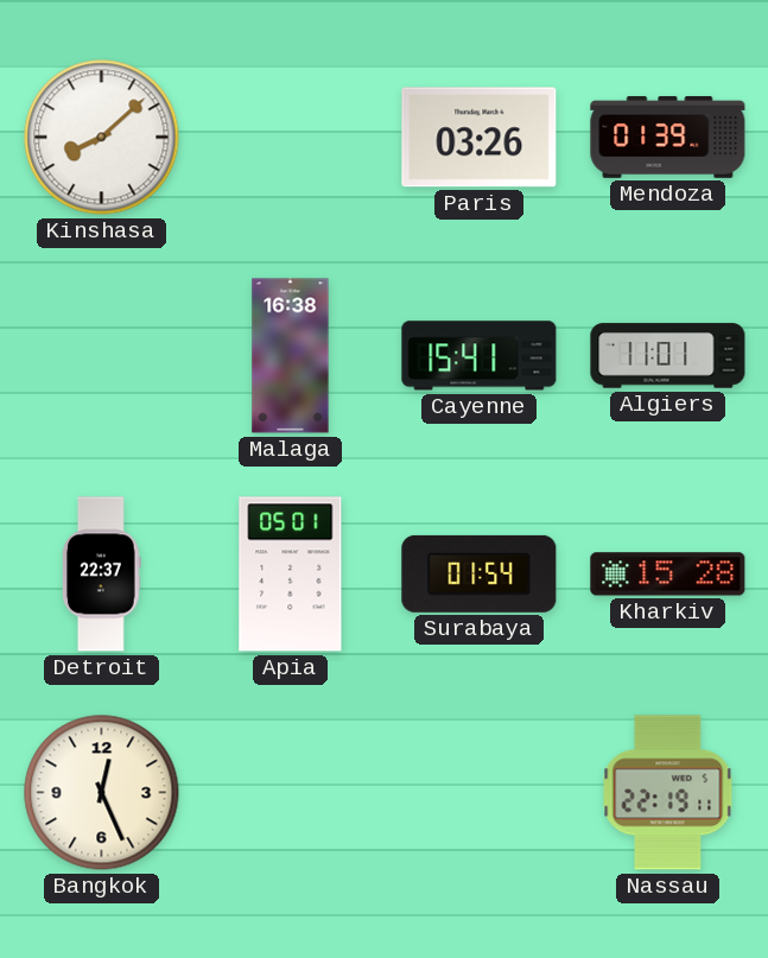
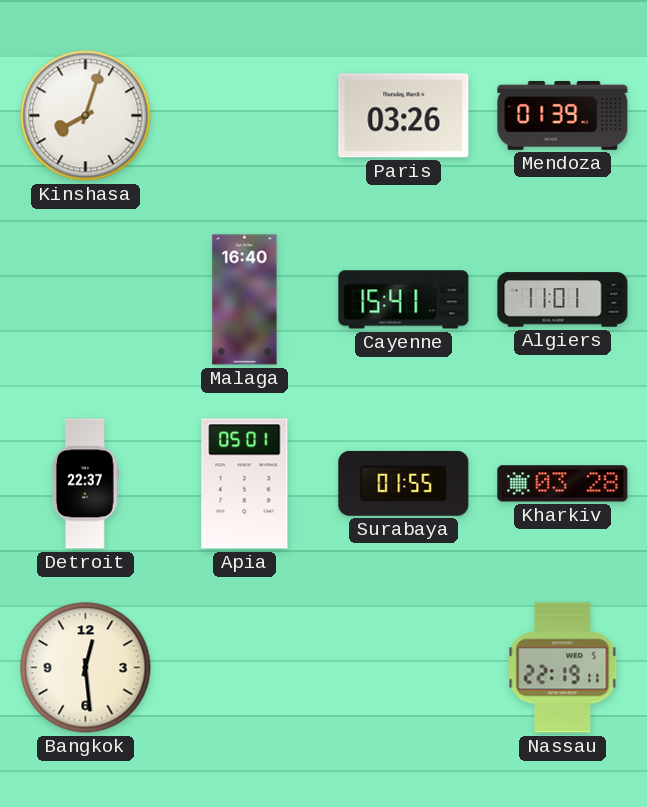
Kinshasa: 8:08 -> 8:03
Malaga: 16:38 -> 16:40
Surabaya: 01:54 -> 01:55
Kharkiv: 15:28 -> 03:28
Bangkok: 12:26 -> 12:29
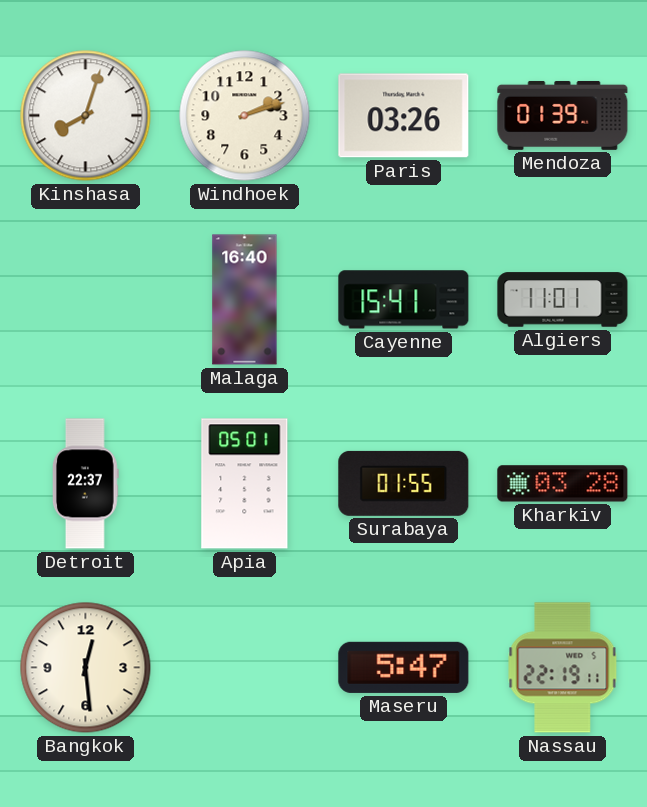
Windhoek: none -> 2:12
Maseru: none -> 5:47
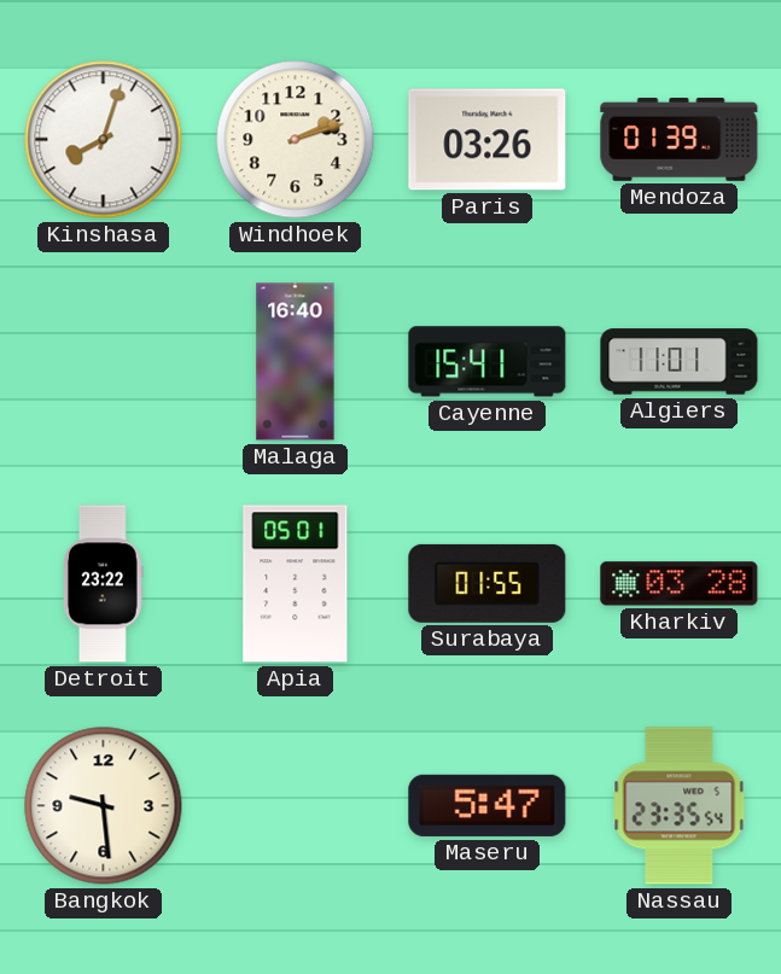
Detroit: 22:37 -> 23:22
Bangkok: 12:29 -> 9:29
Nassau: 22:19 -> 23:35
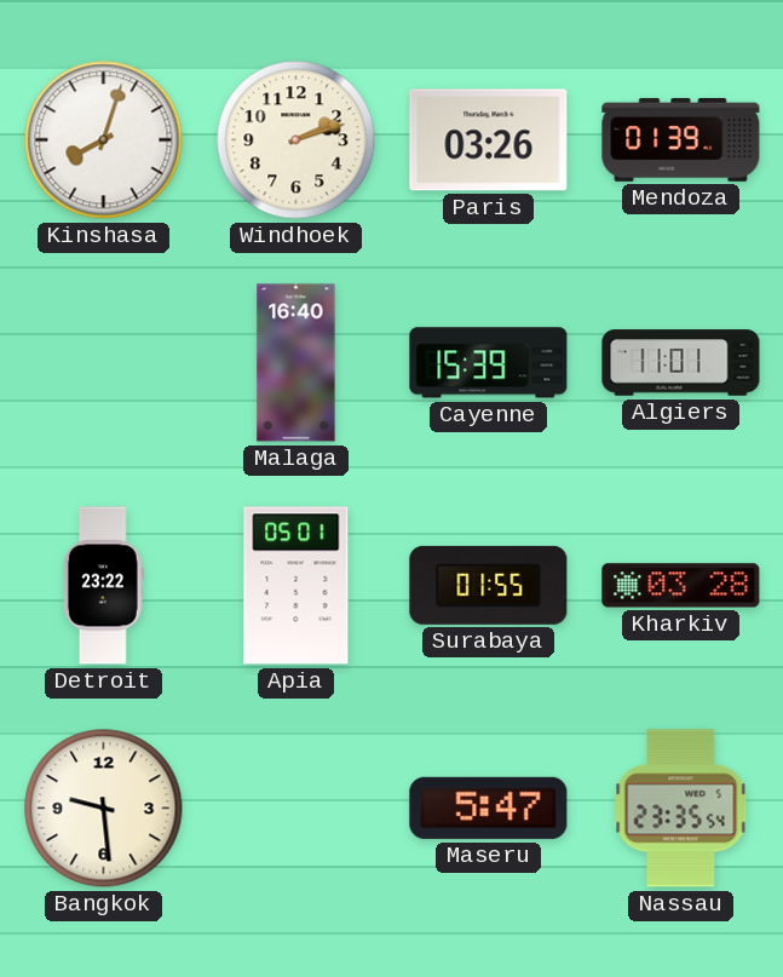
Cayenne: 15:41 -> 15:39
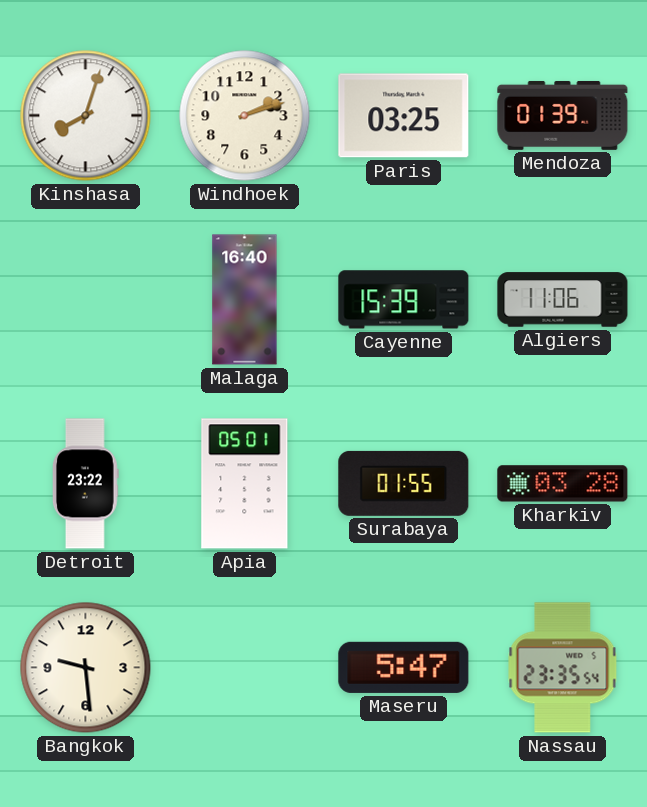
Paris: 03:26 -> 03:25
Algiers: 11:01 -> 11:06
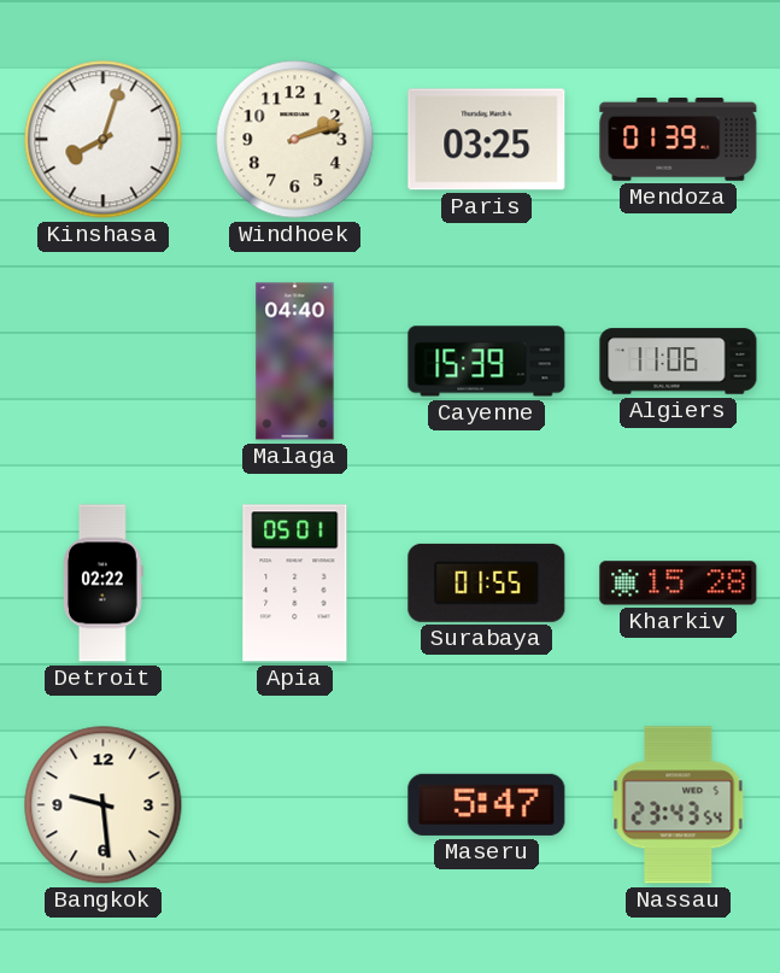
Malaga: 16:40 -> 04:40
Detroit: 23:22 -> 02:22
Kharkiv: 03:28 -> 15:28
Nassau: 23:35 -> 23:43
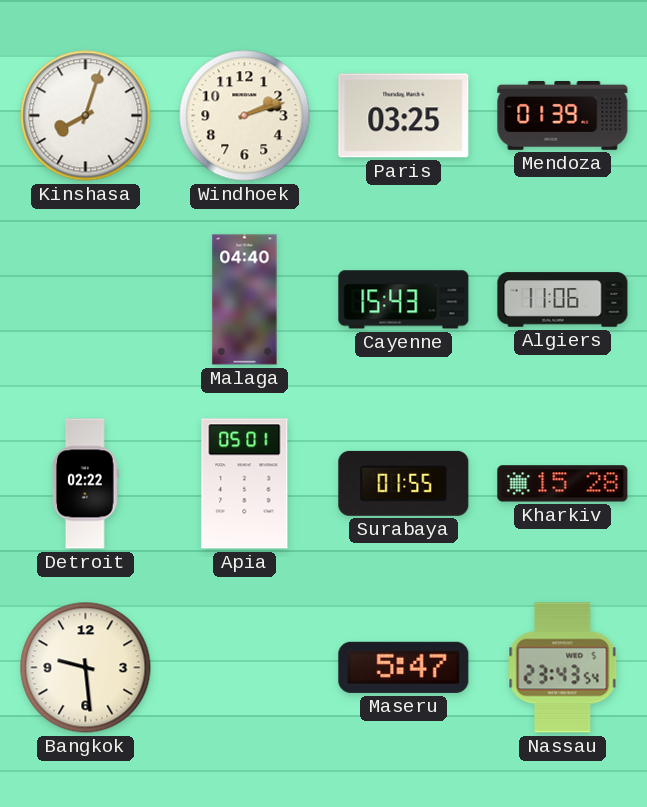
Cayenne: 15:39 -> 15:43
